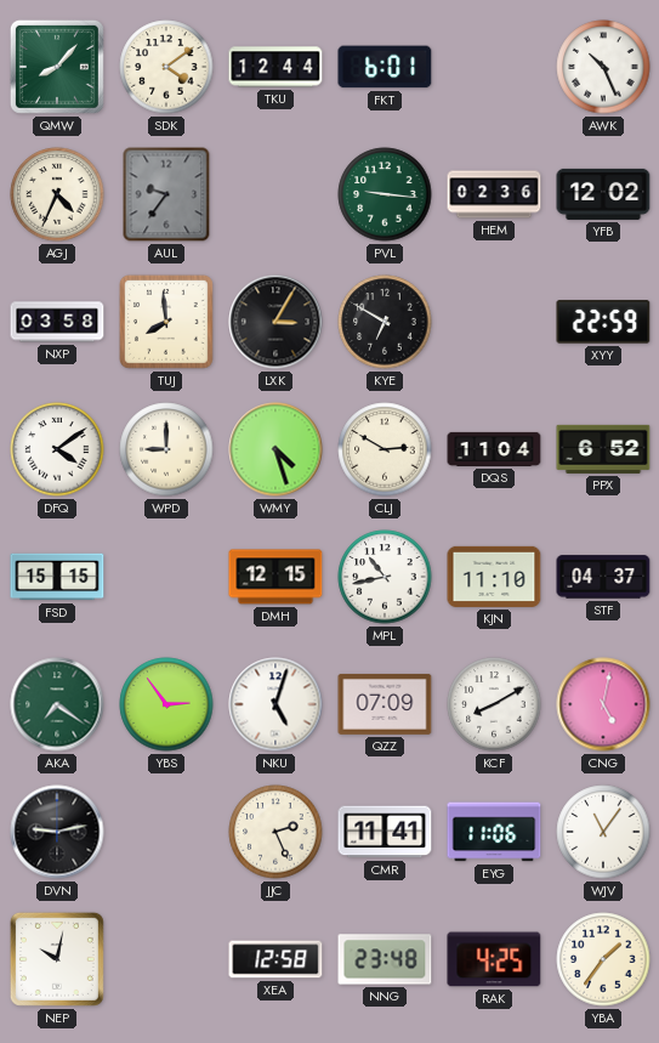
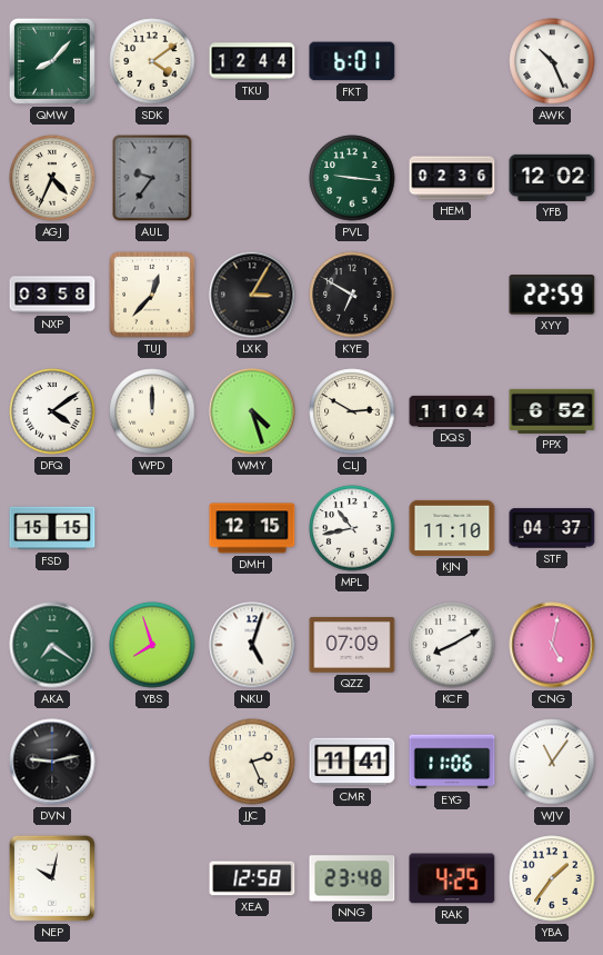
TUJ: 7:59 -> 12:37
WPD: 9:00 -> 12:00
YBS: 2:54 -> 7:57
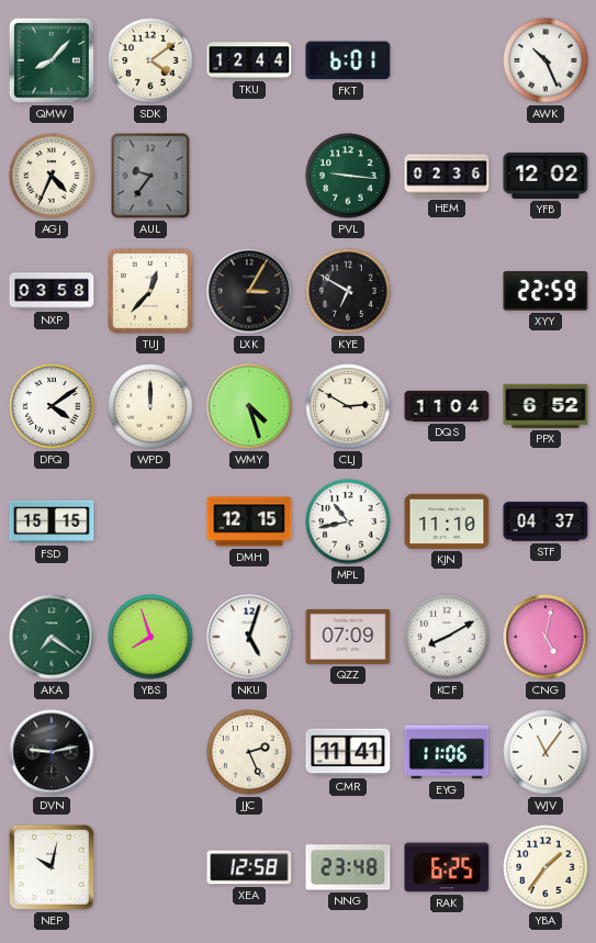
RAK: 4:25 -> 6:25
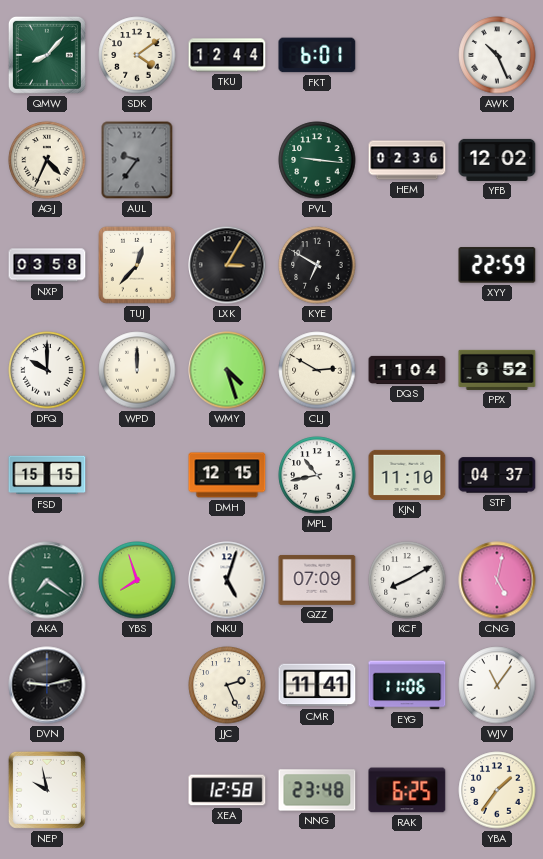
DFQ: 4:09 -> 10:00
NEP: 10:02 -> 9:58
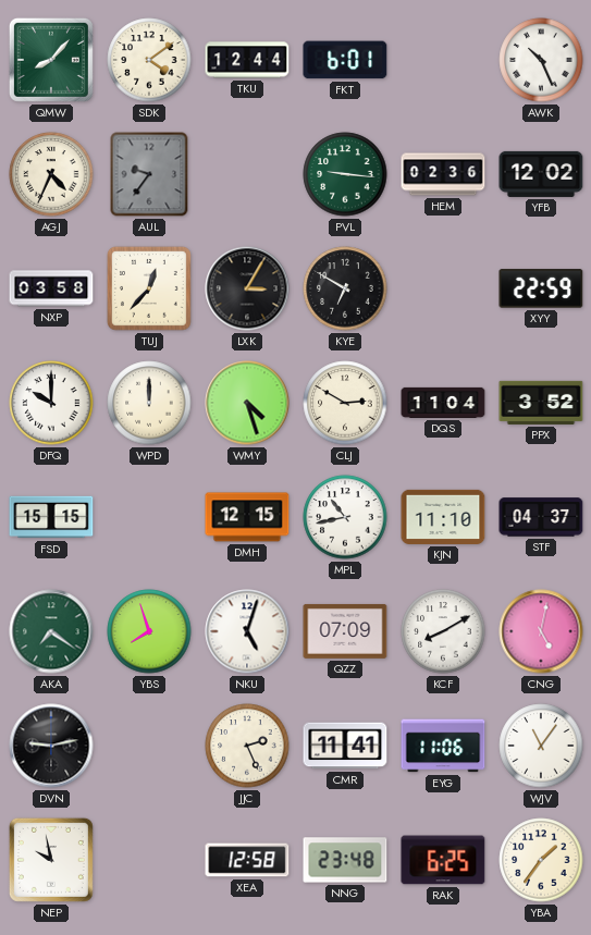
PPX: 6:52 -> 3:52
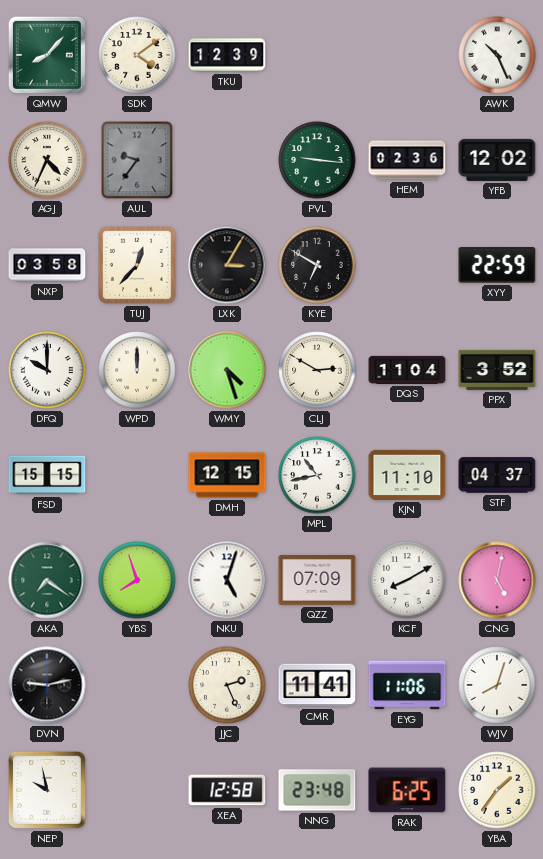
TKU: 12:44 -> 12:39
FKT: 6:01 -> none
WJV: 11:06 -> 8:03
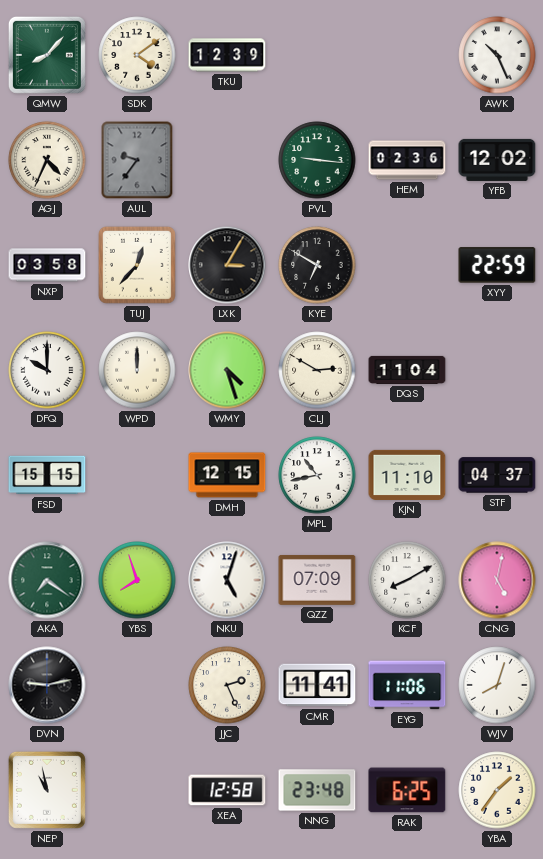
PPX: 3:52 -> none
NEP: 9:58 -> 10:58
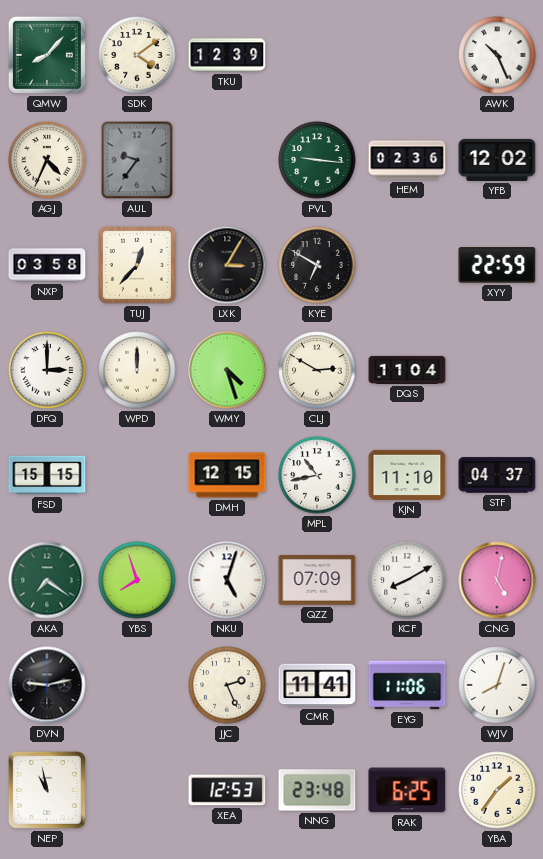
DFQ: 10:00 -> 3:00
XEA: 12:58 -> 12:53
